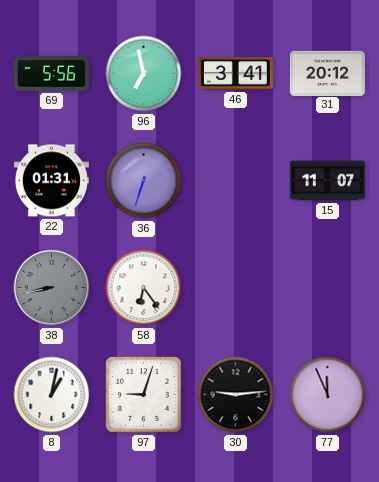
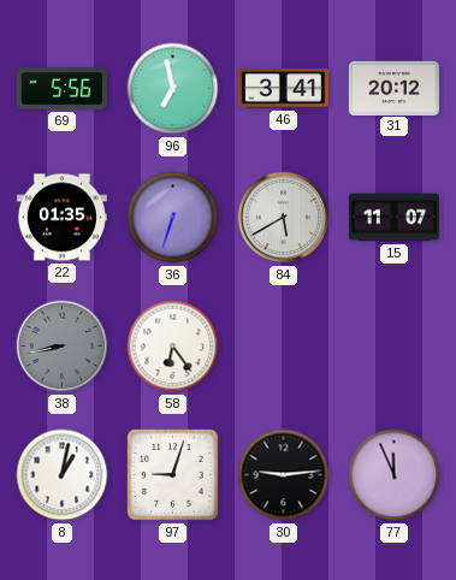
22: 01:31 -> 01:35
84: none -> 5:40
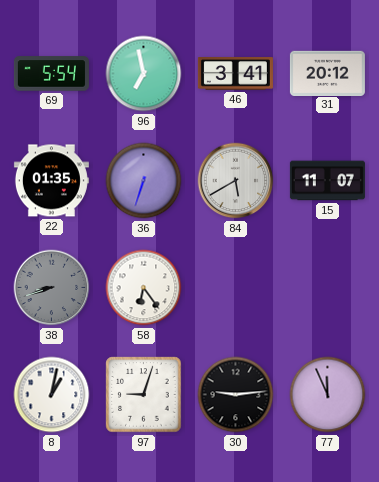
69: 5:56 -> 5:54
38: 8:43 -> 8:42
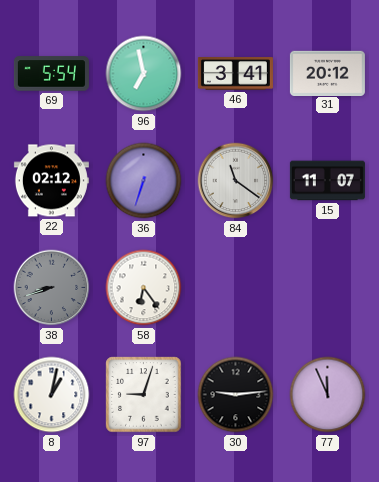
22: 01:35 -> 02:12
84: 5:40 -> 11:21
